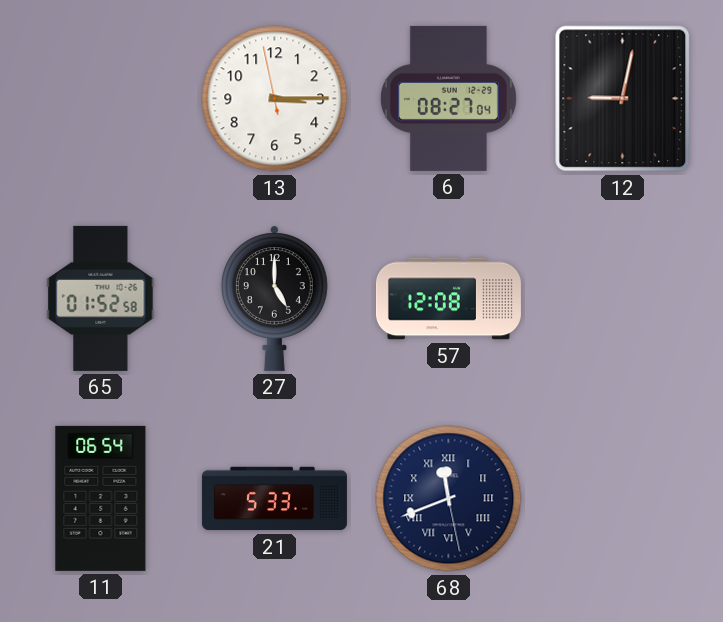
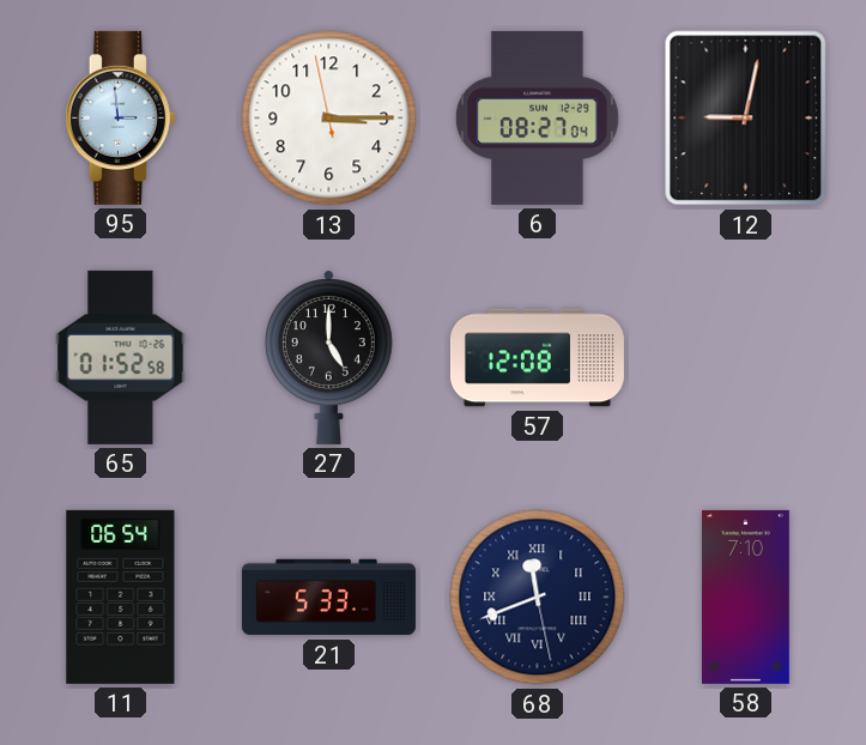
95: none -> 2:59
58: none -> 7:10
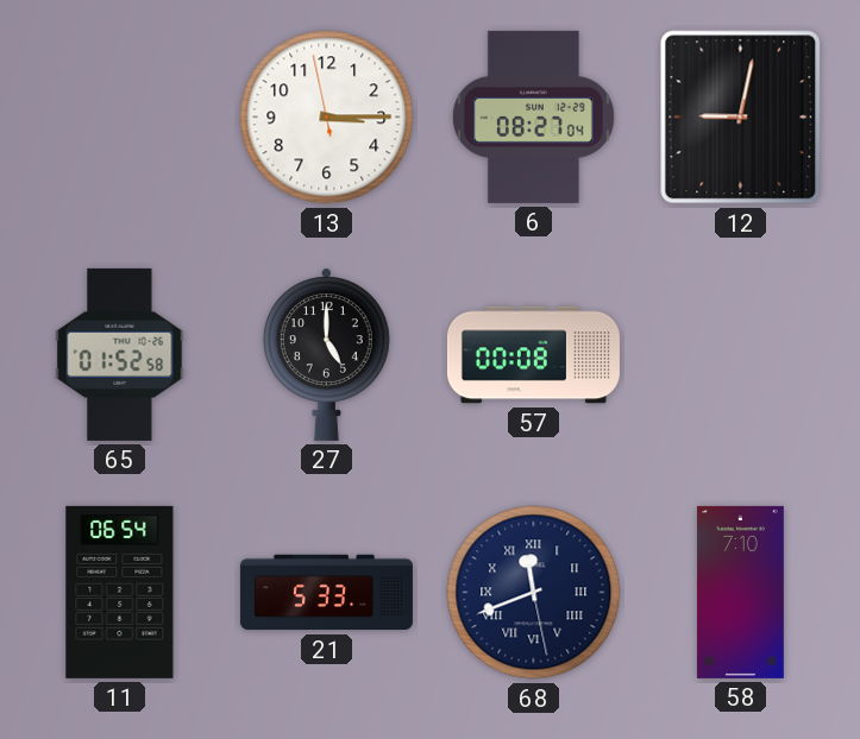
95: 2:59 -> none
57: 12:08 -> 00:08
